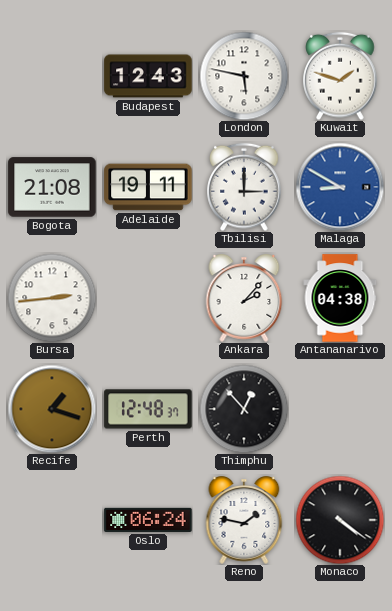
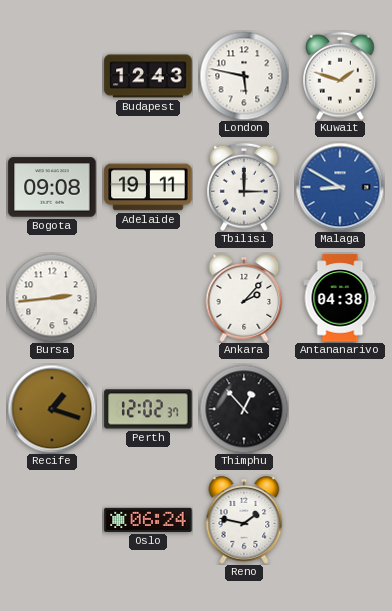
Bogota: 21:08 -> 09:08
Perth: 12:48 -> 12:02
Monaco: 4:21 -> none
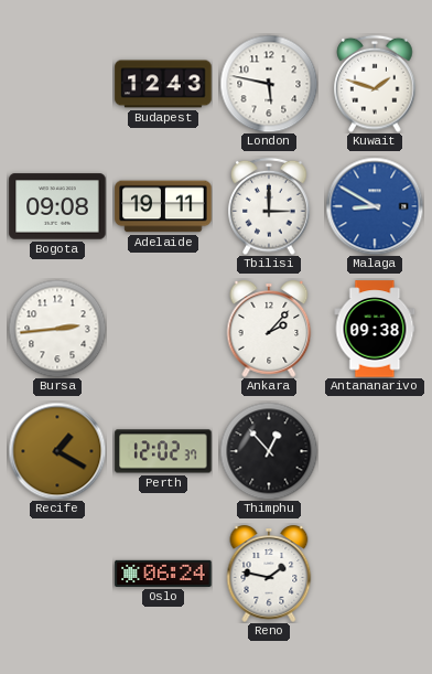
Antananarivo: 04:38 -> 09:38
Recife: 1:18 -> 1:20
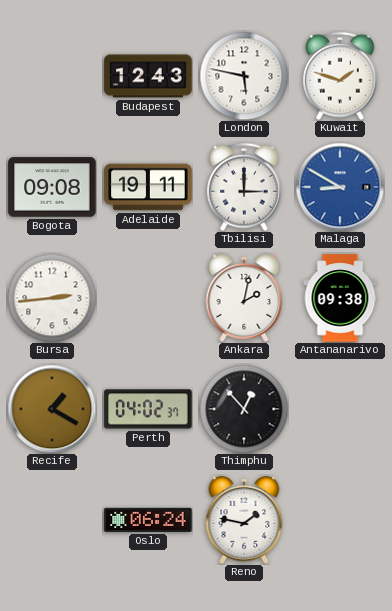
Ankara: 2:07 -> 2:02
Perth: 12:02 -> 04:02
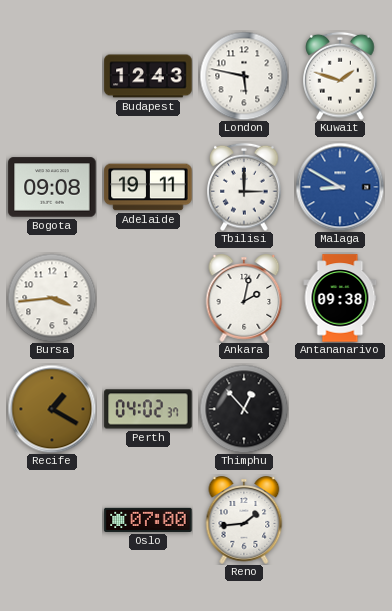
Bursa: 2:44 -> 3:44
Oslo: 06:24 -> 07:00
Reno: 1:47 -> 1:44
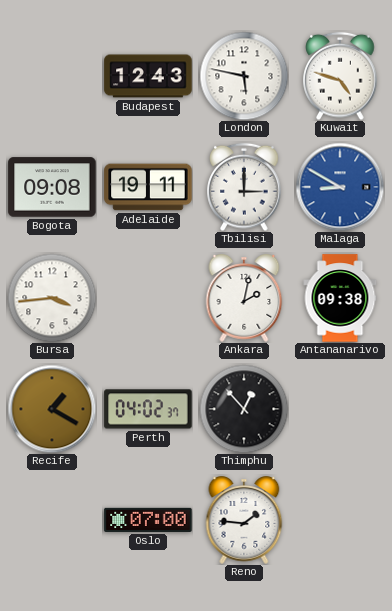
Kuwait: 1:48 -> 4:48
Reno: 1:44 -> 1:46
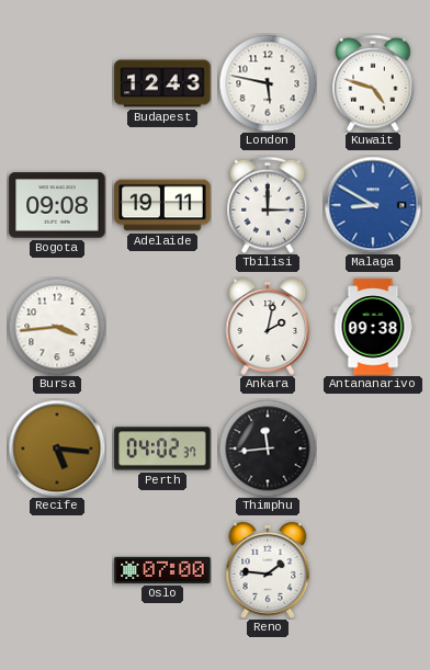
Recife: 1:20 -> 5:16
Thimphu: 12:53 -> 11:44
